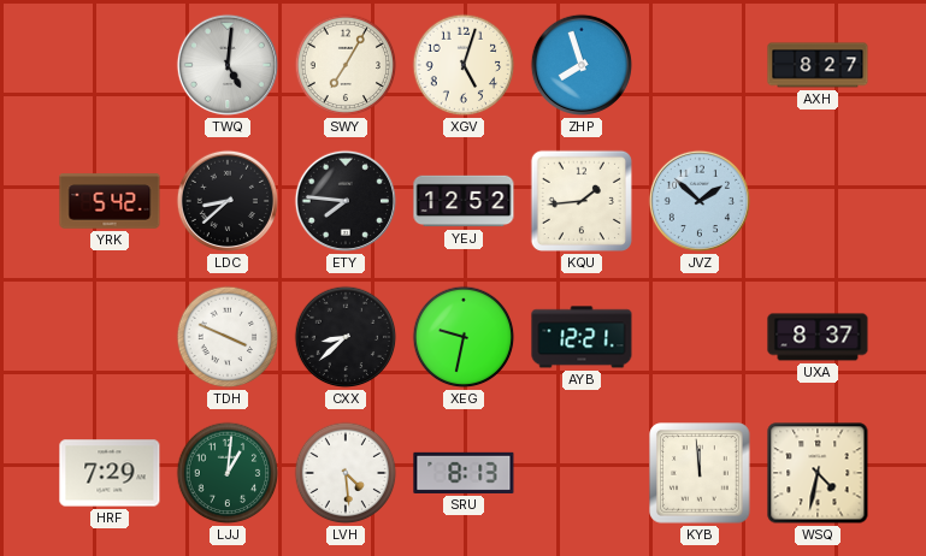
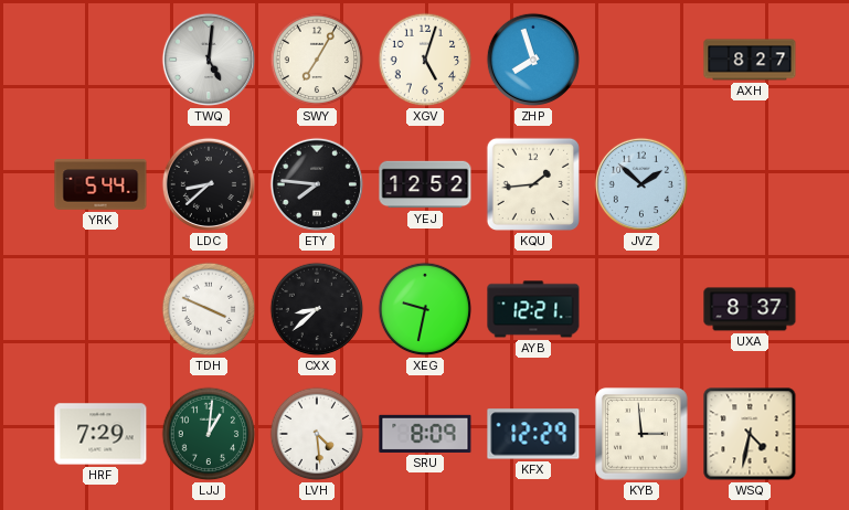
YRK: 5:42 -> 5:44
SRU: 8:13 -> 8:09
KFX: none -> 12:29
KYB: 11:59 -> 2:59
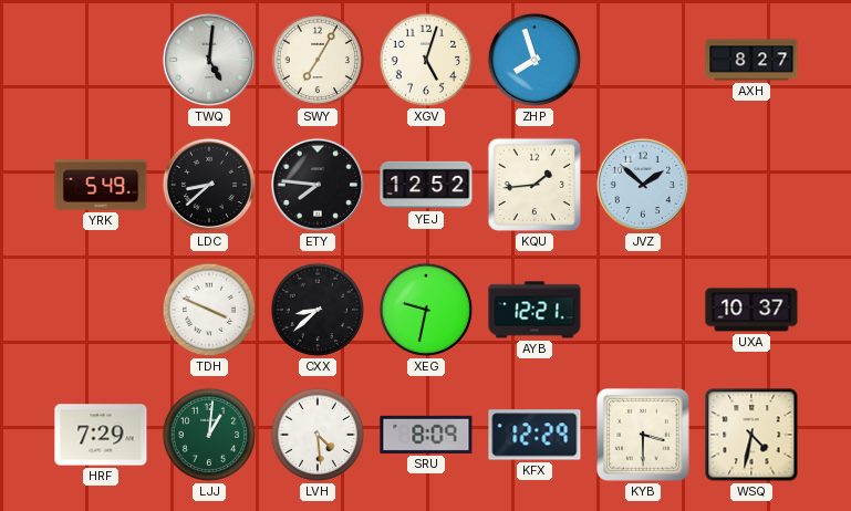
YRK: 5:44 -> 5:49
UXA: 8:37 -> 10:37
KYB: 2:59 -> 3:30
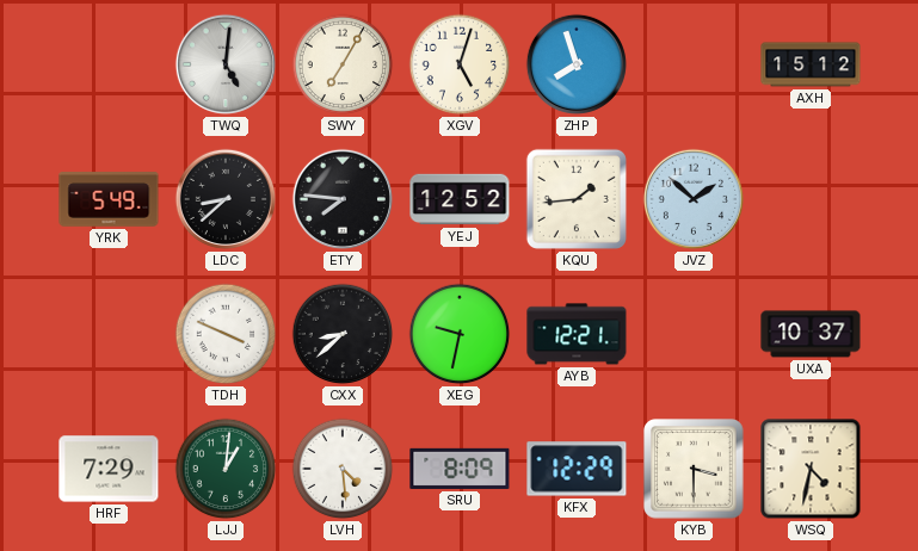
AXH: 8:27 -> 15:12
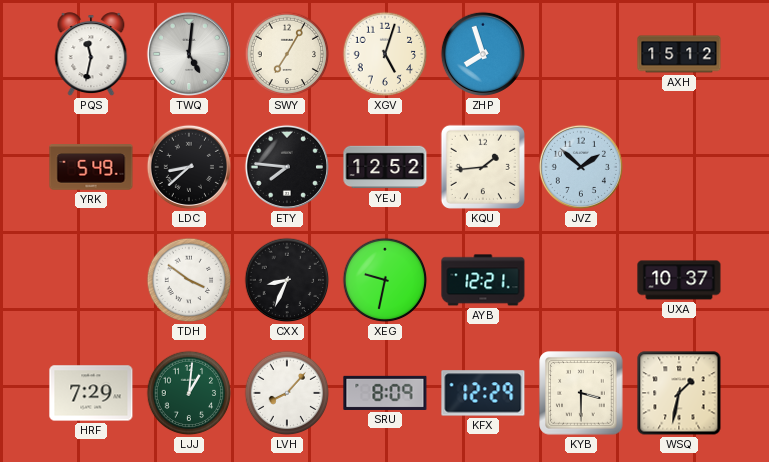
PQS: none -> 11:32
TDH: 3:49 -> 3:51
CXX: 8:38 -> 8:34
LVH: 4:29 -> 8:07
WSQ: 4:32 -> 1:32
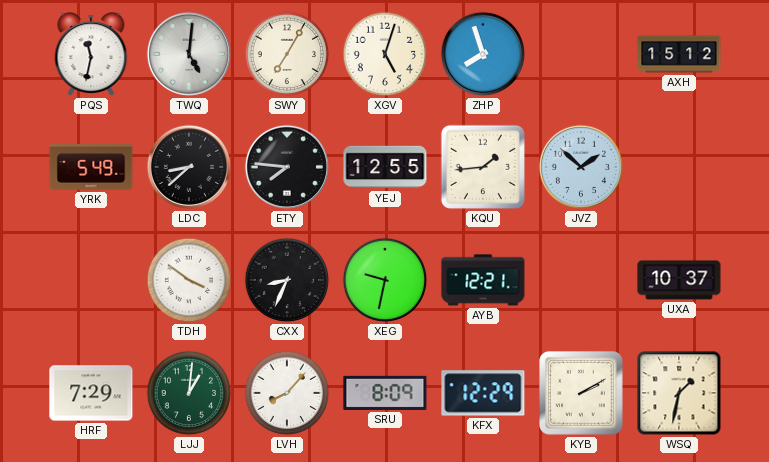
YEJ: 12:52 -> 12:55
KYB: 3:30 -> 2:10
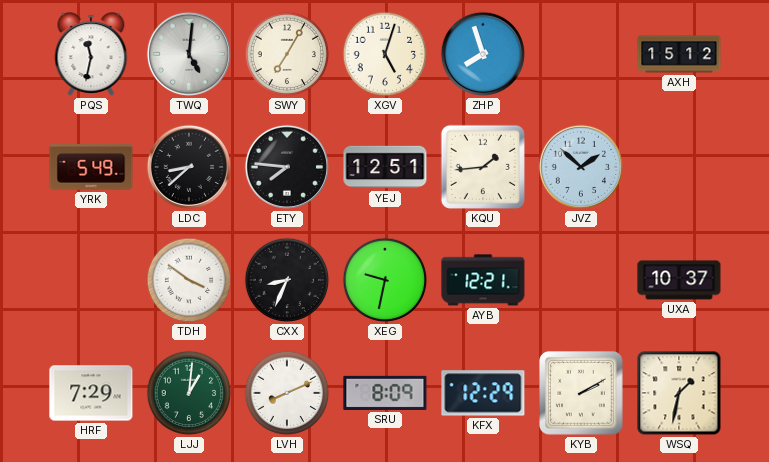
YEJ: 12:55 -> 12:51
LVH: 8:07 -> 8:11
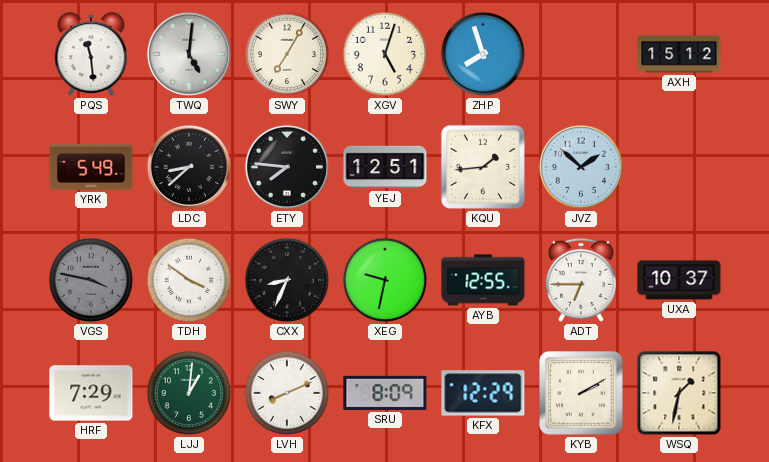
PQS: 11:32 -> 11:29
VGS: none -> 3:47
AYB: 12:21 -> 12:55
ADT: none -> 6:45
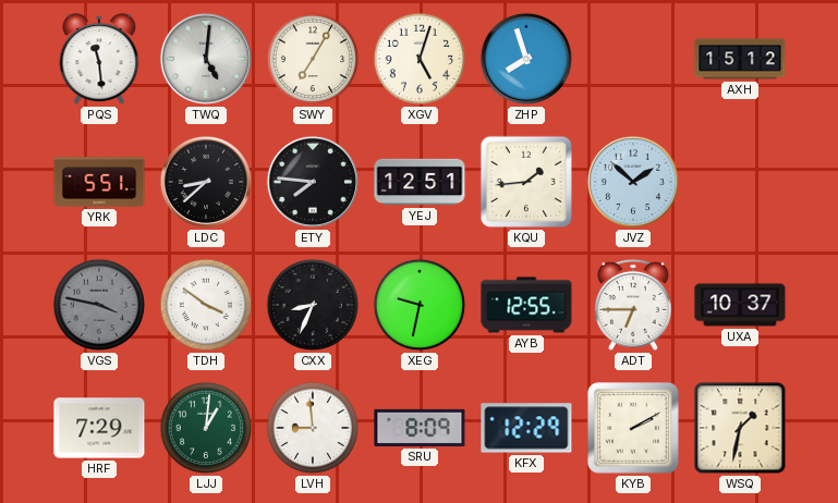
YRK: 5:49 -> 5:51
LVH: 8:11 -> 8:59
